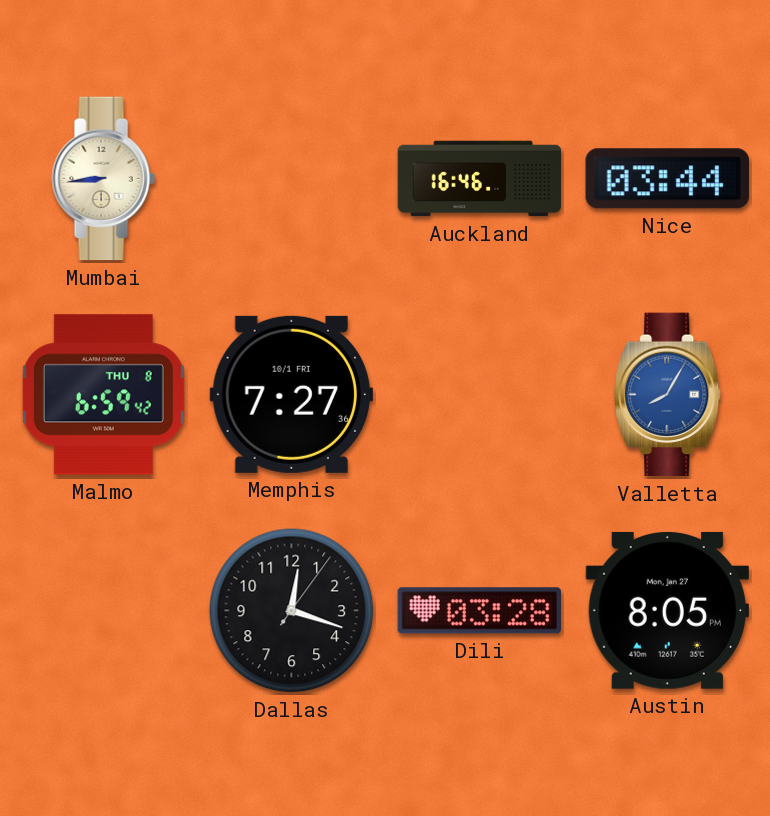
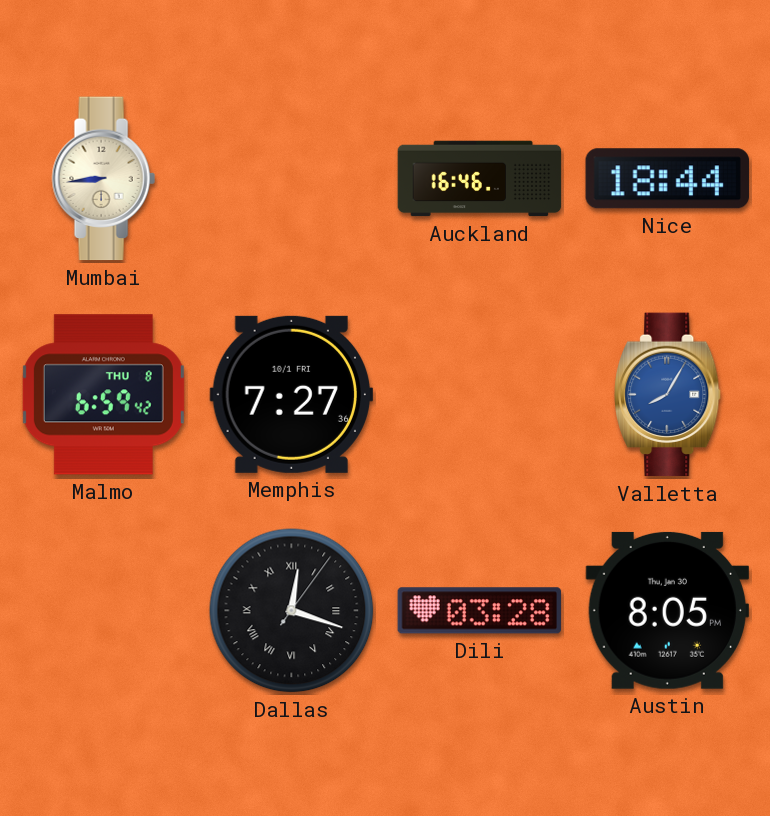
Nice: 03:44 -> 18:44
Dallas numerals: Arabic -> Roman
Austin date: Mon, Jan 27 -> Thu, Jan 30
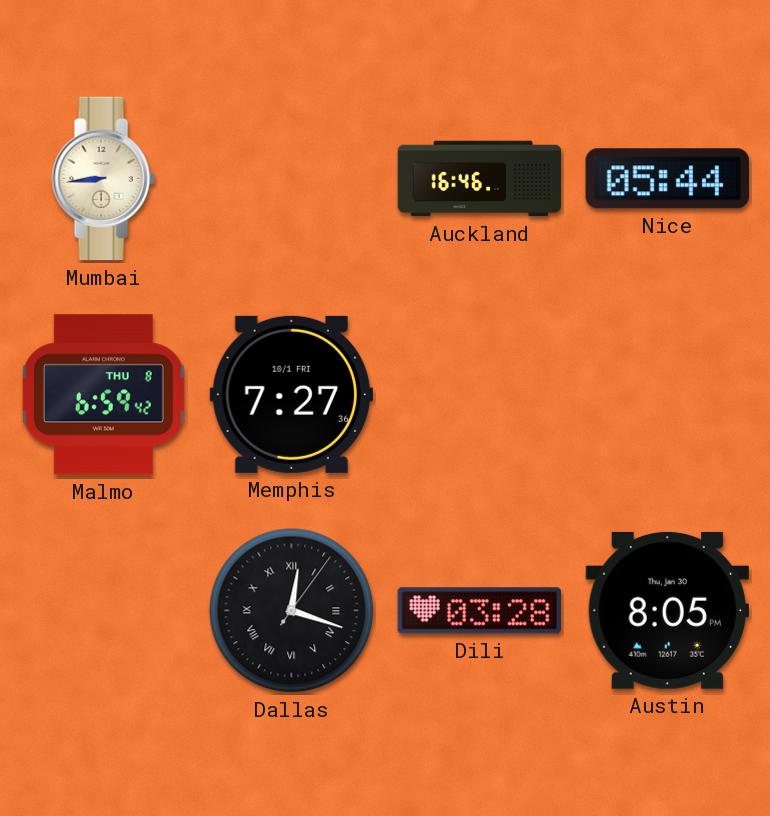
Nice: 18:44 -> 05:44
Valletta: 8:05 -> none
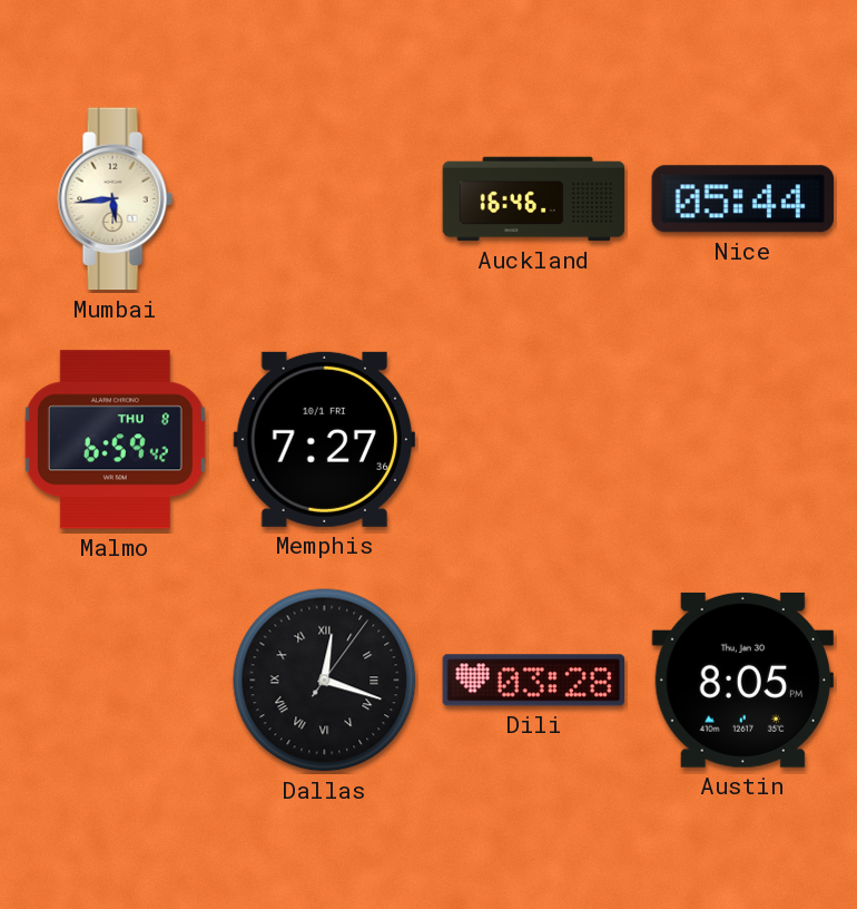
Mumbai: 8:44 -> 5:44
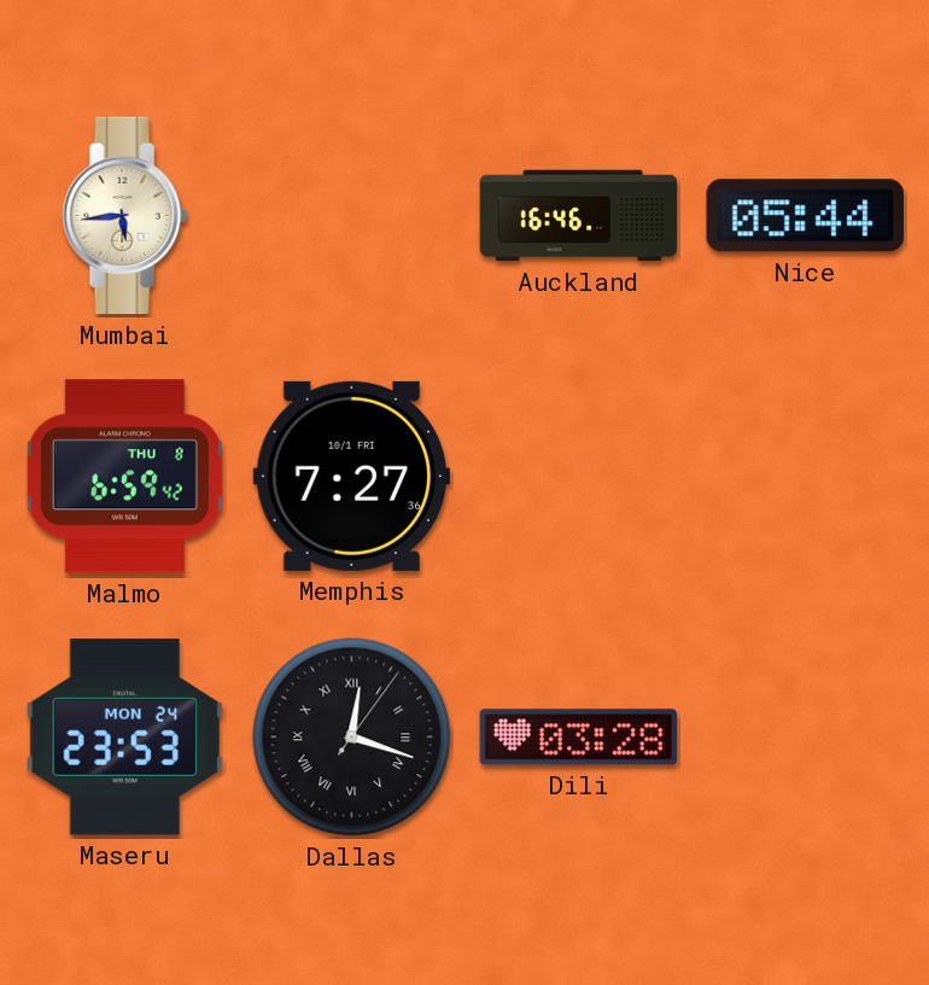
Maseru: none -> 23:53
Austin: 8:05 -> none
